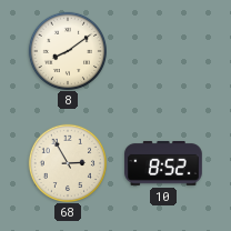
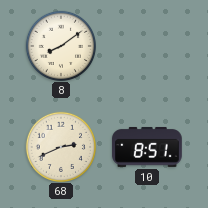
68: 2:55 -> 2:41
10: 8:52 -> 8:51
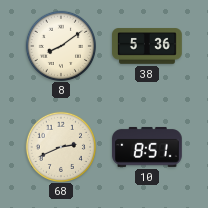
38: none -> 5:36
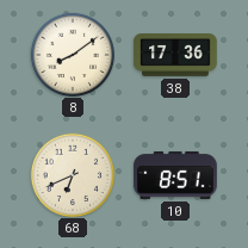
38: 5:36 -> 17:36
68: 2:41 -> 6:41
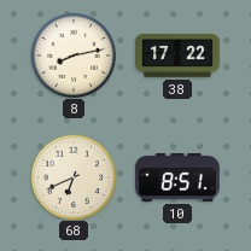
8: 8:09 -> 8:13
38: 17:36 -> 17:22
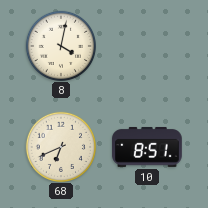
8: 8:13 -> 4:02
38: 17:22 -> none
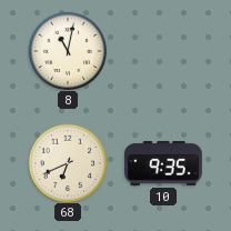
8: 4:02 -> 11:02
10: 8:51 -> 9:35
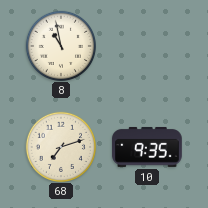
8: 11:02 -> 10:58
68: 6:41 -> 7:12
